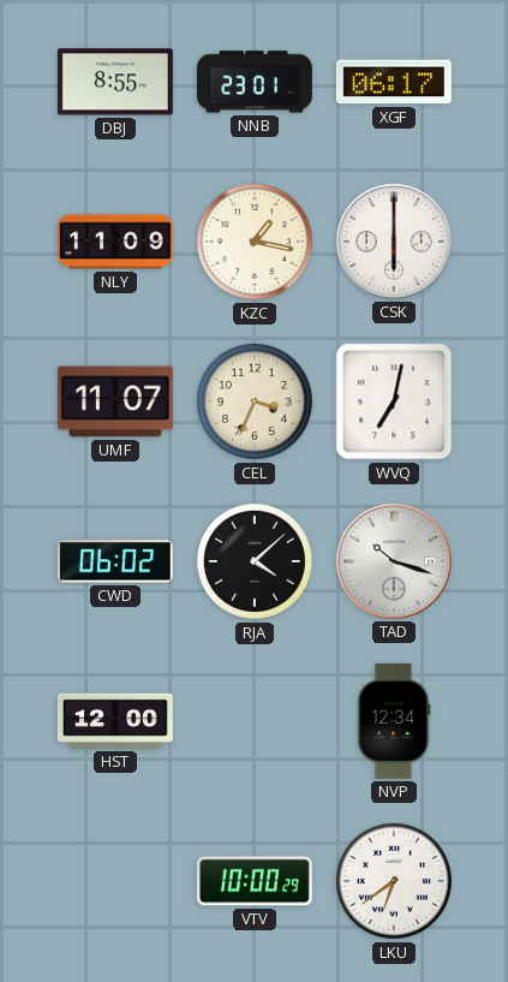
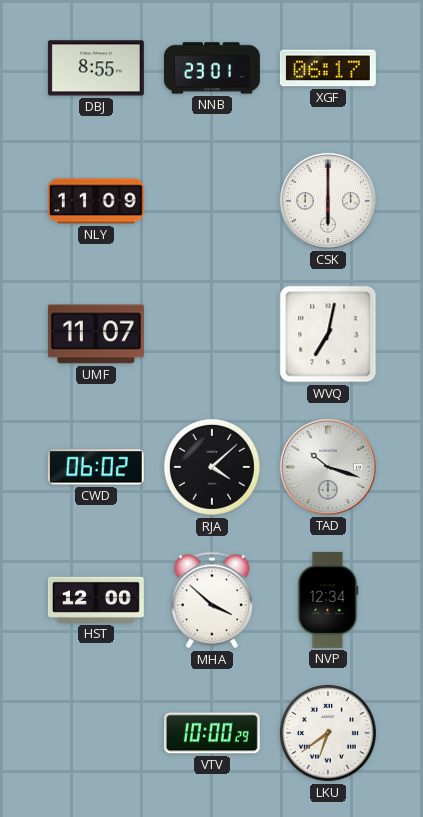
KZC: 1:17 -> none
CEL: 3:34 -> none
MHA: none -> 3:52
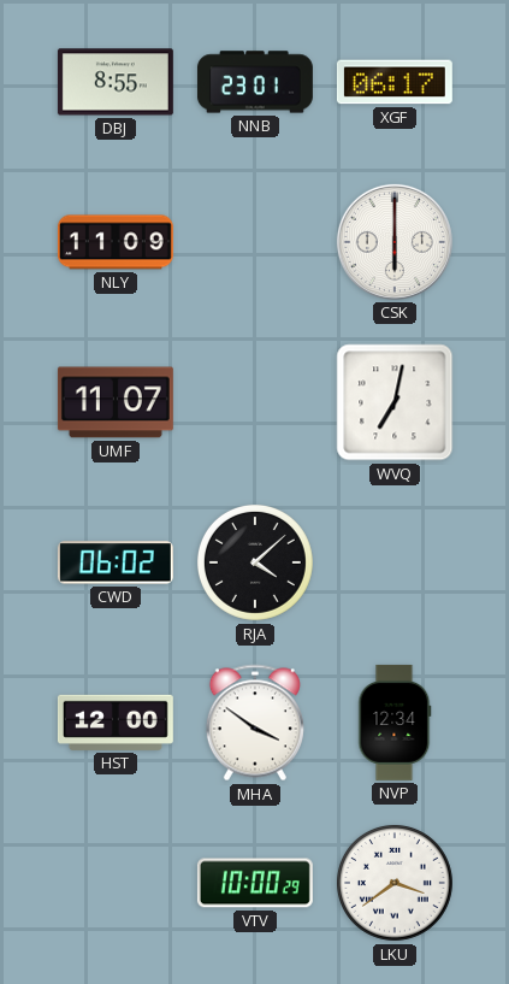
TAD: 10:18 -> none
MHA: 3:52 -> 3:51
LKU: 6:39 -> 3:39
